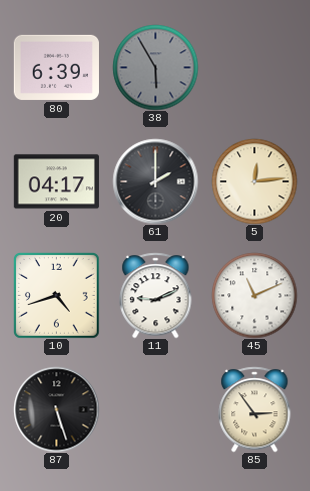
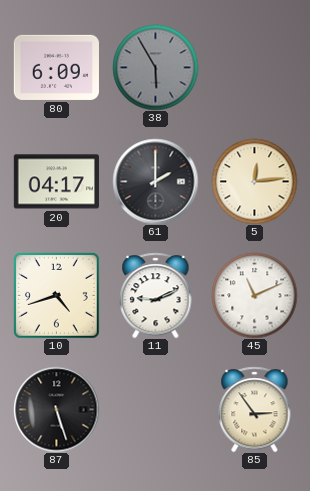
80: 6:39 -> 6:09
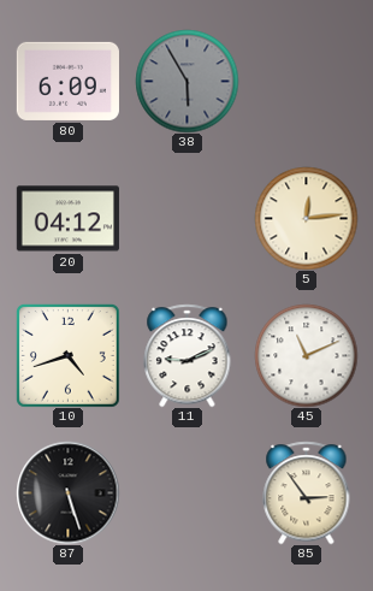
20: 04:17 -> 04:12
61: 2:00 -> none
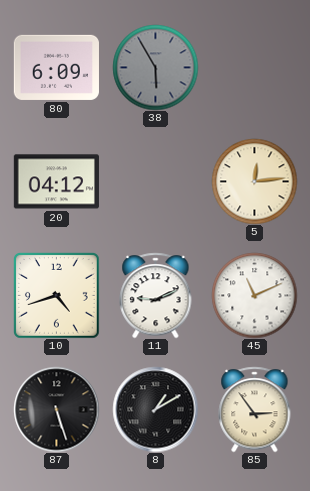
8: none -> 1:10
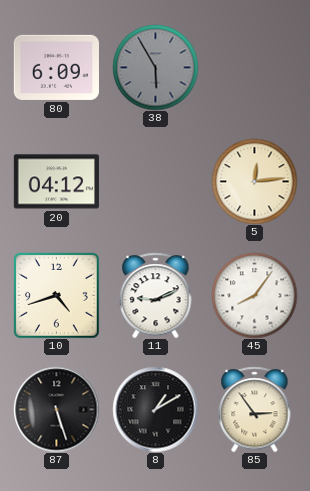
45: 11:11 -> 8:06
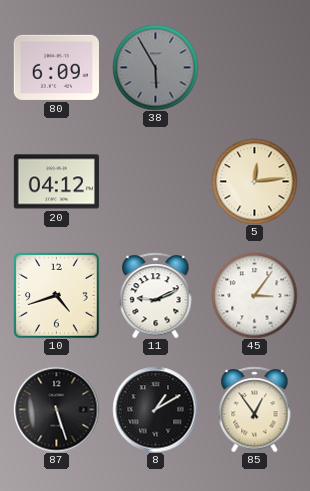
45: 8:06 -> 3:06
85: 2:54 -> 12:54
